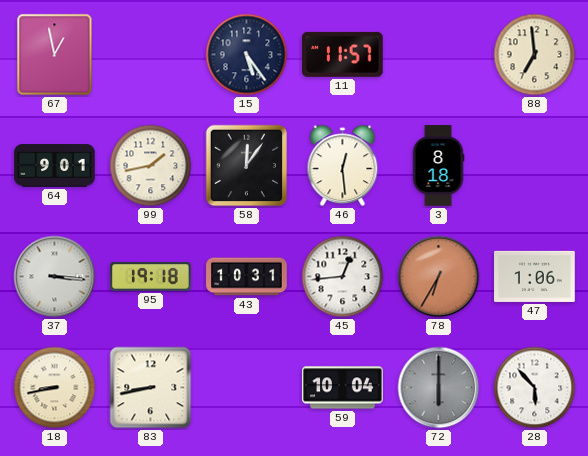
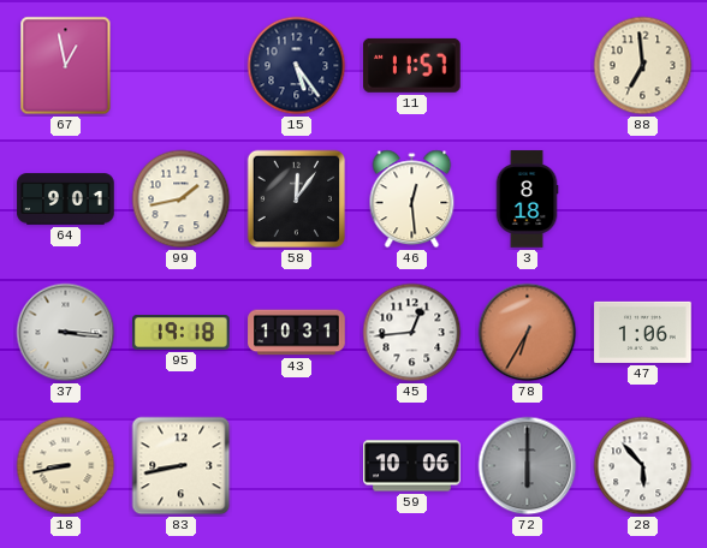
59: 10:04 -> 10:06
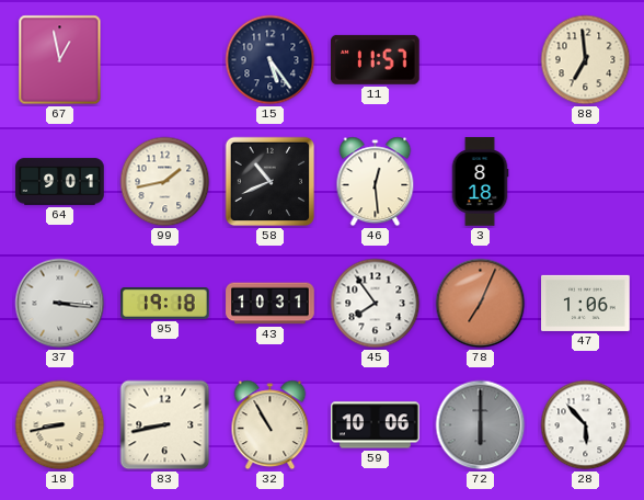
58: 12:06 -> 10:41
45: 12:44 -> 7:54
78: 6:35 -> 7:04
32: none -> 10:55
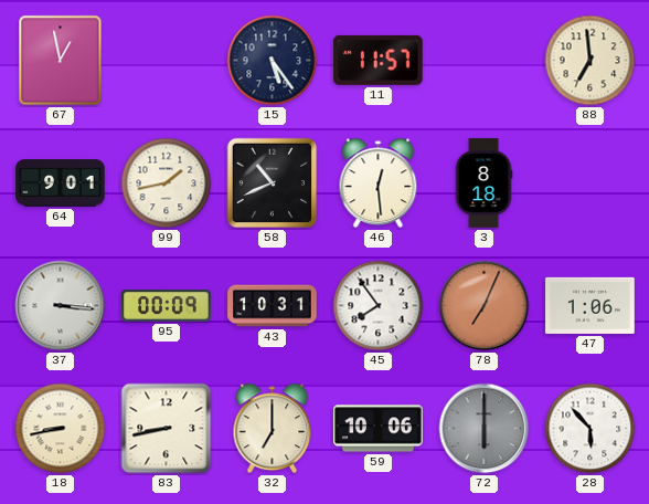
95: 19:18 -> 00:09
32: 10:55 -> 7:00
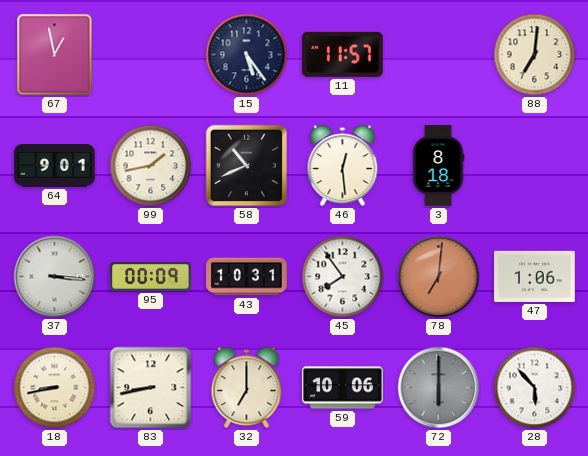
88: 6:59 -> 7:01
78: 7:04 -> 7:01
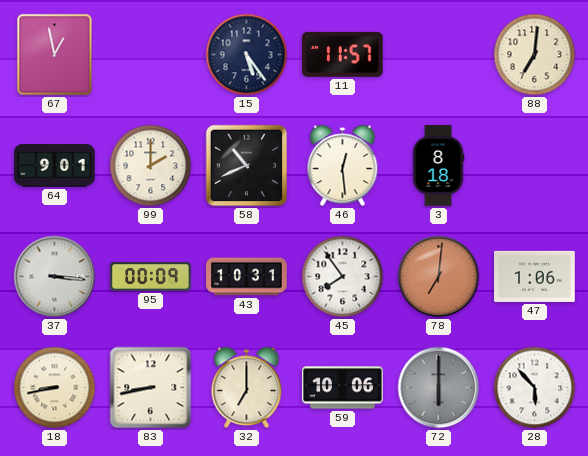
99: 1:43 -> 2:00
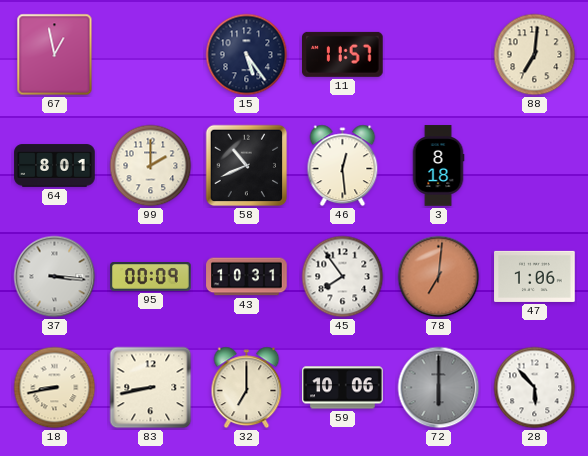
64: 9:01 -> 8:01
